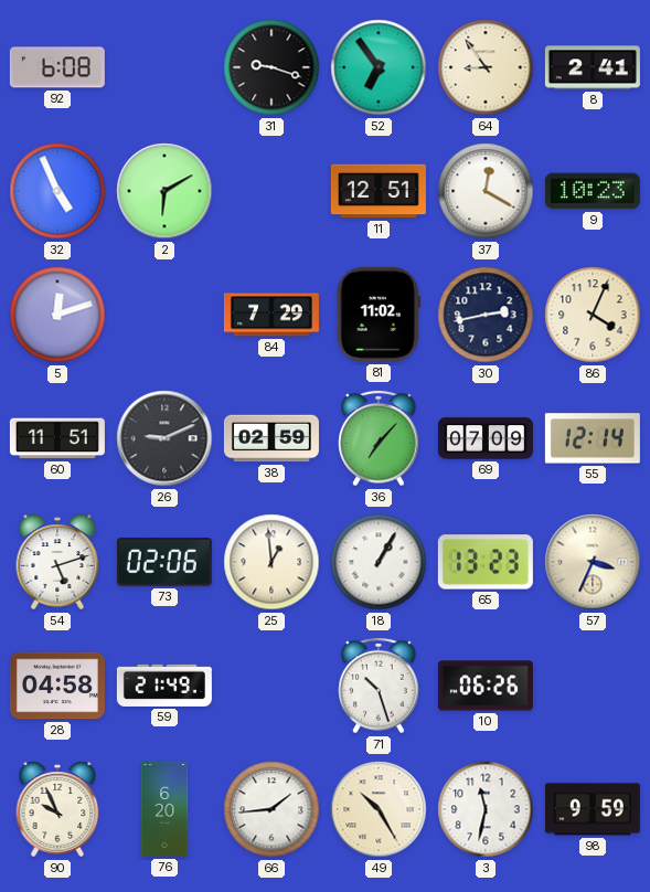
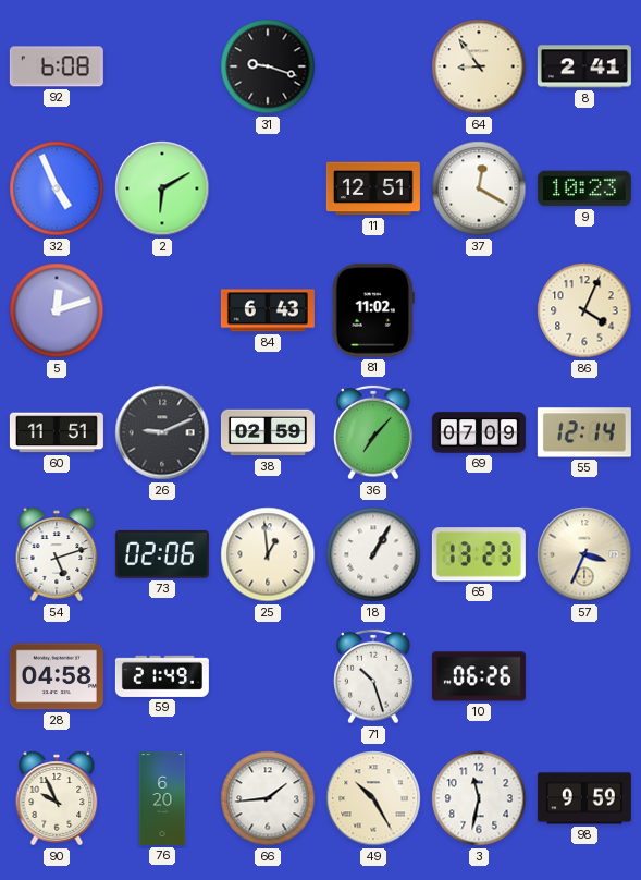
52: 6:54 -> none
84: 7:29 -> 6:43
30: 2:43 -> none
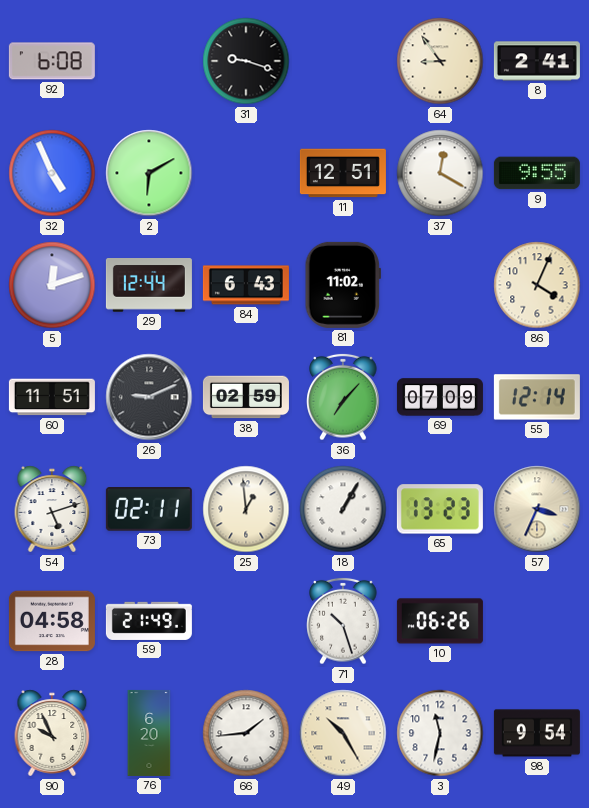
9: 10:23 -> 9:55
29: none -> 12:44
73: 02:06 -> 02:11
98: 9:59 -> 9:54
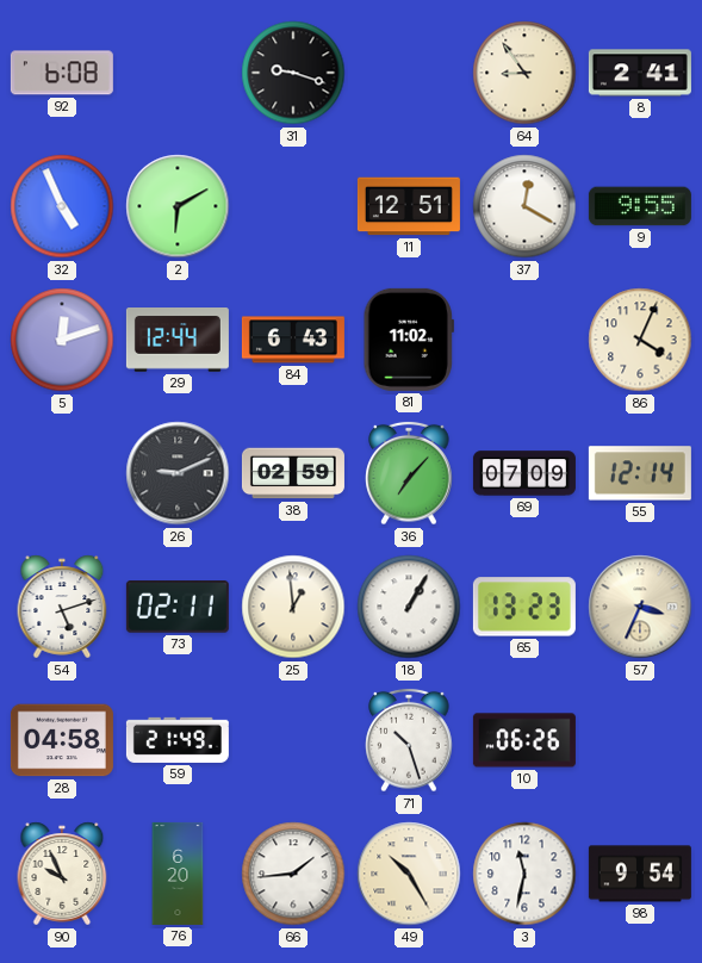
60: 11:51 -> none
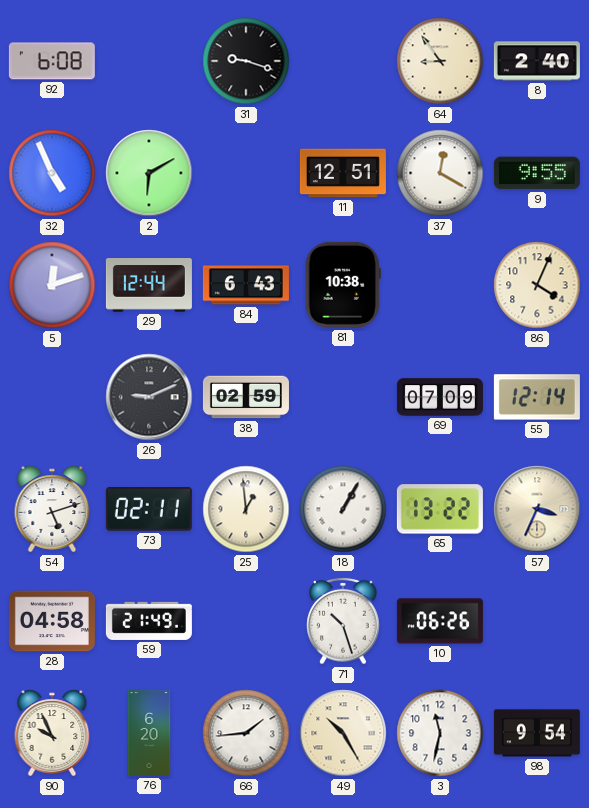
8: 2:41 -> 2:40
81: 11:02 -> 10:38
36: 7:07 -> none
65: 13:23 -> 13:22
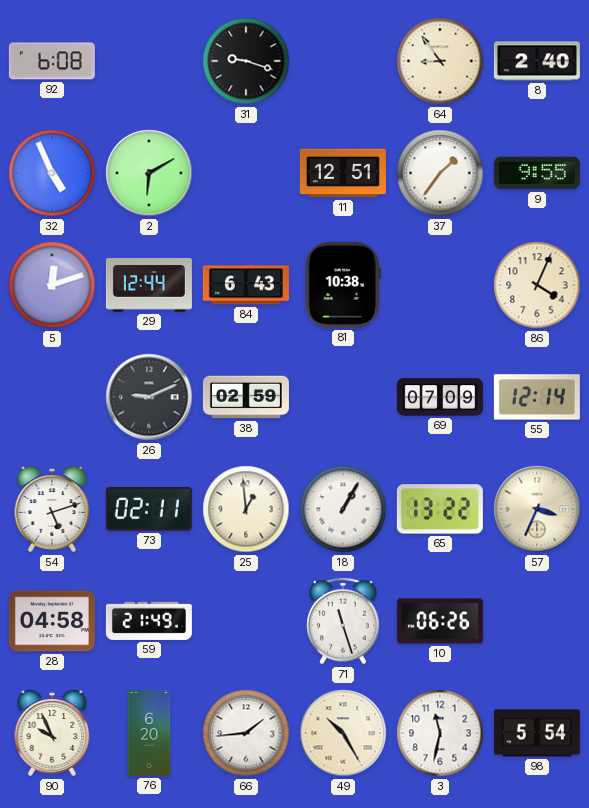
37: 12:20 -> 1:36
71: 10:27 -> 11:27
98: 9:54 -> 5:54
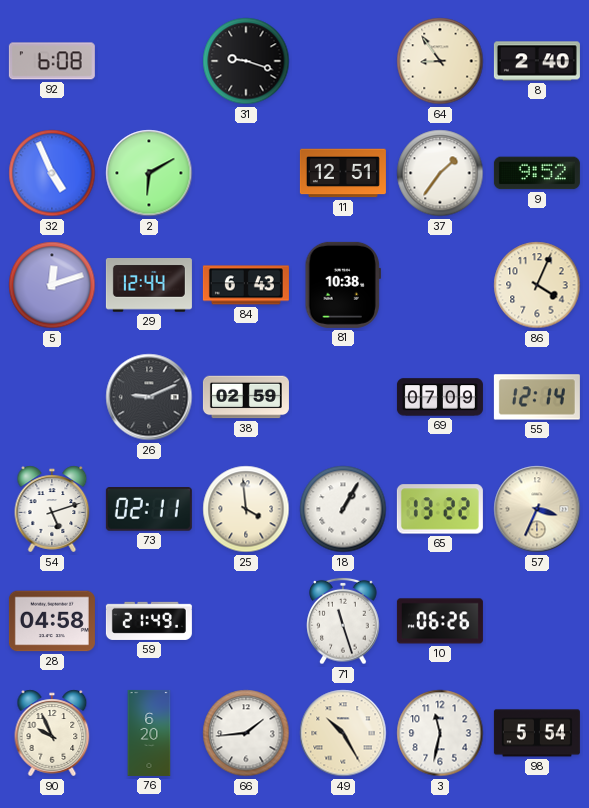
9: 9:55 -> 9:52
25: 12:59 -> 3:59
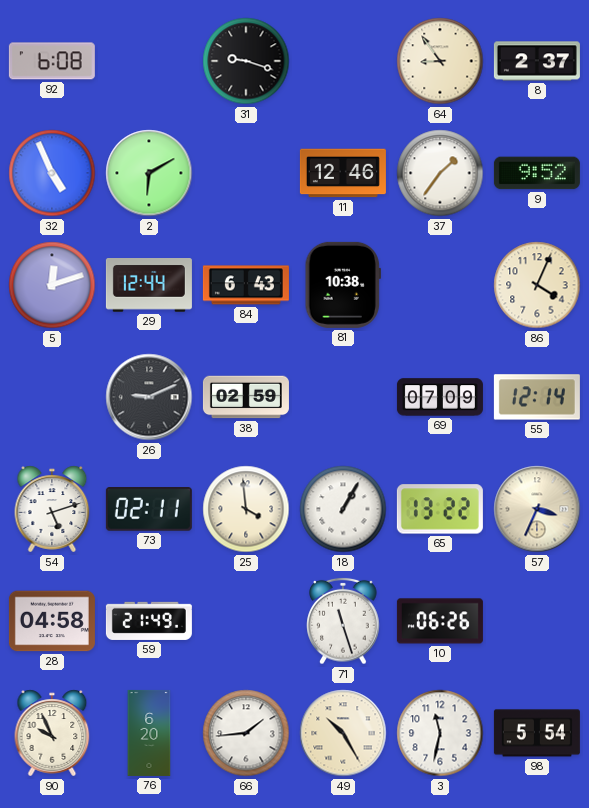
8: 2:40 -> 2:37
11: 12:51 -> 12:46
